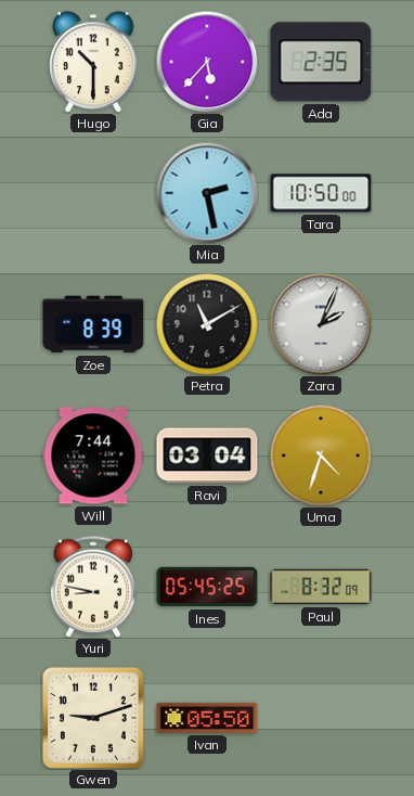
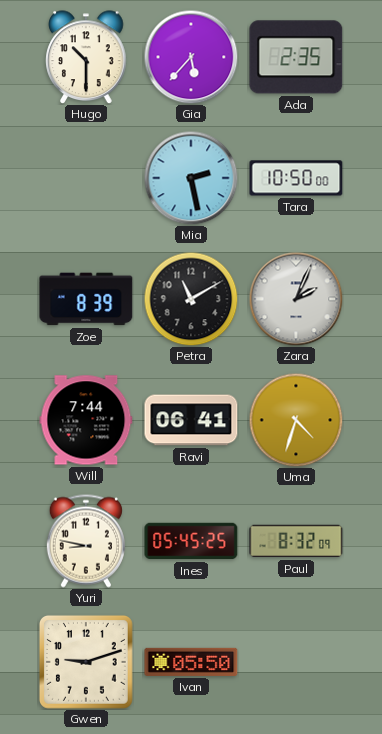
Ravi: 03:04 -> 06:41
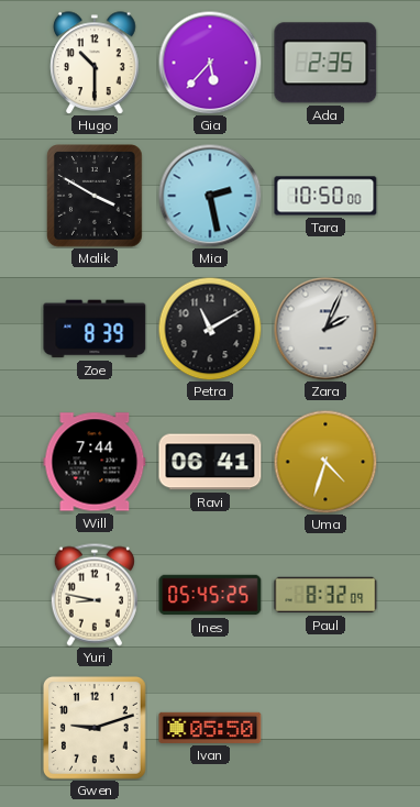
Malik: none -> 3:50
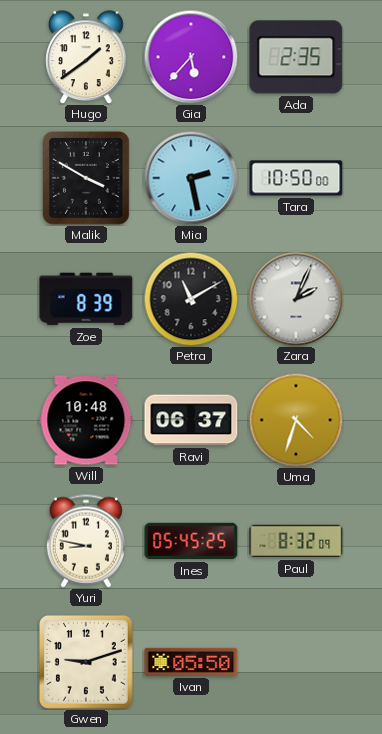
Hugo: 10:30 -> 1:39
Will: 7:44 -> 10:48
Ravi: 06:41 -> 06:37
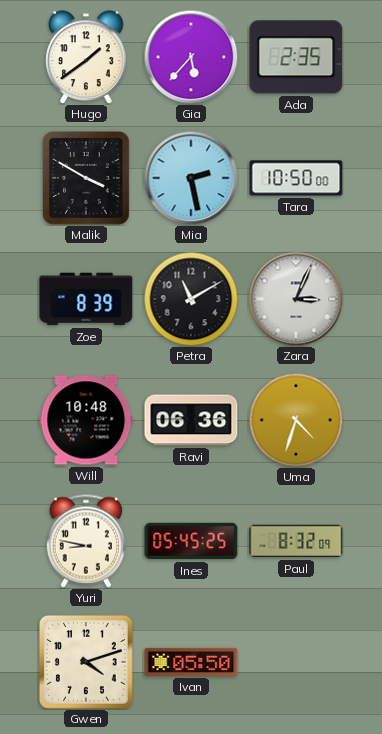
Zara: 2:04 -> 3:04
Ravi: 06:37 -> 06:36
Gwen: 9:12 -> 4:12
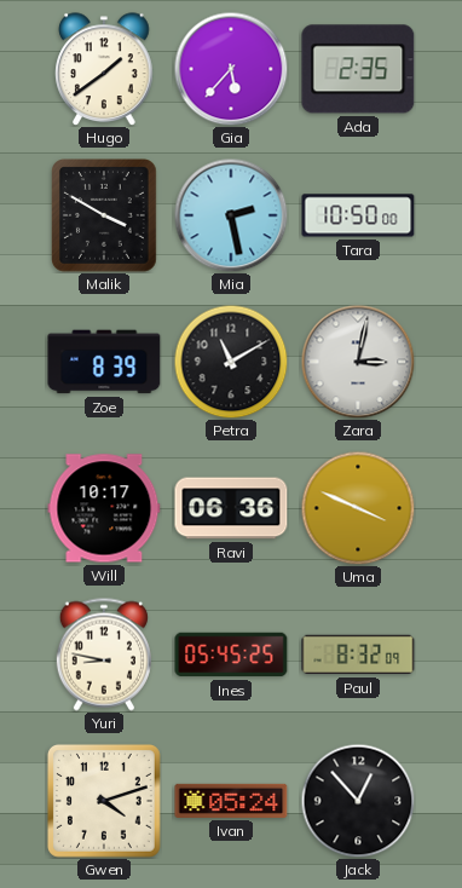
Zara: 3:04 -> 3:02
Will: 10:48 -> 10:17
Uma: 4:33 -> 3:49
Ivan: 05:50 -> 05:24
Jack: none -> 12:53
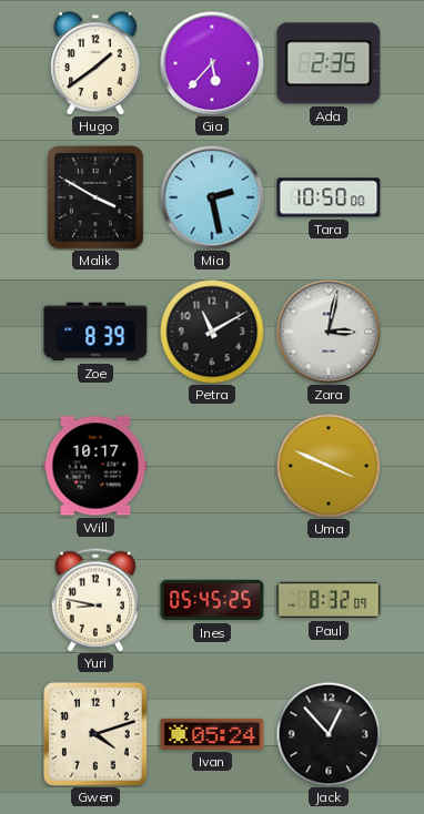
Ravi: 06:36 -> none
